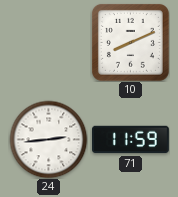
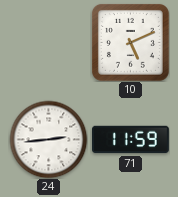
10: 8:11 -> 5:11
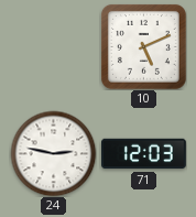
24: 2:44 -> 2:47
71: 11:59 -> 12:03
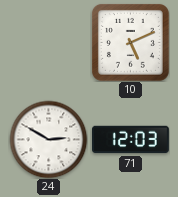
24: 2:47 -> 2:50
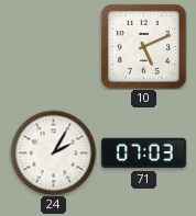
24: 2:50 -> 2:05
71: 12:03 -> 07:03
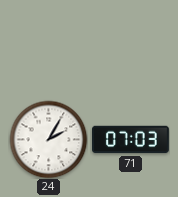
10: 5:11 -> none
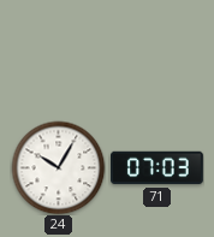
24: 2:05 -> 10:05
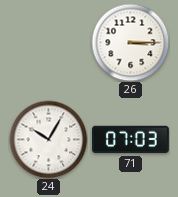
26: none -> 3:15
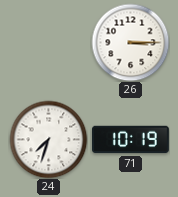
24: 10:05 -> 7:33
71: 07:03 -> 10:19
